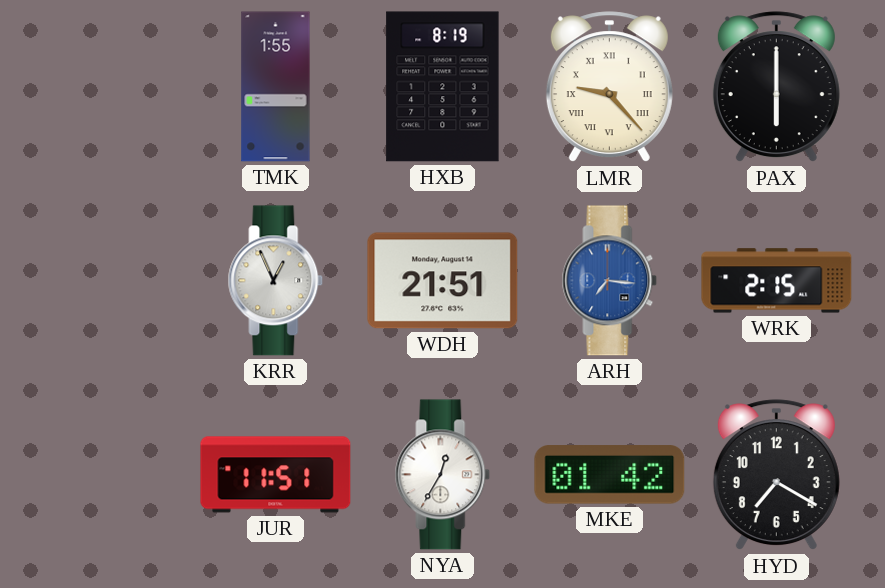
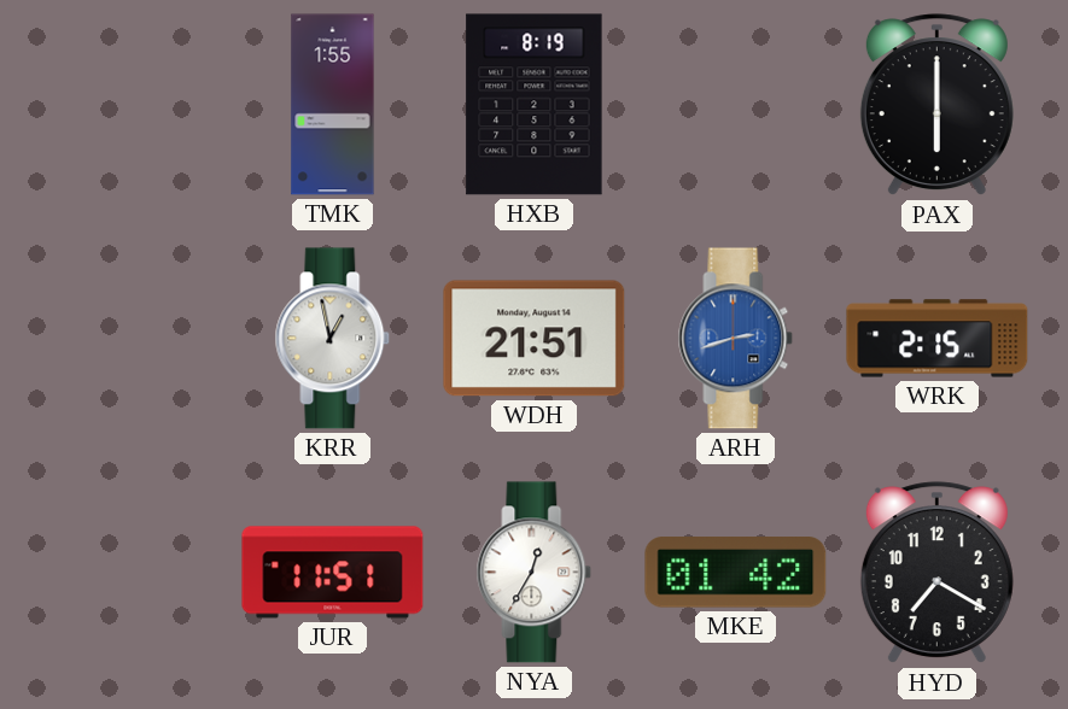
LMR: 9:23 -> none
KRR: 12:56 -> 12:58
ARH: 7:16 -> 2:42
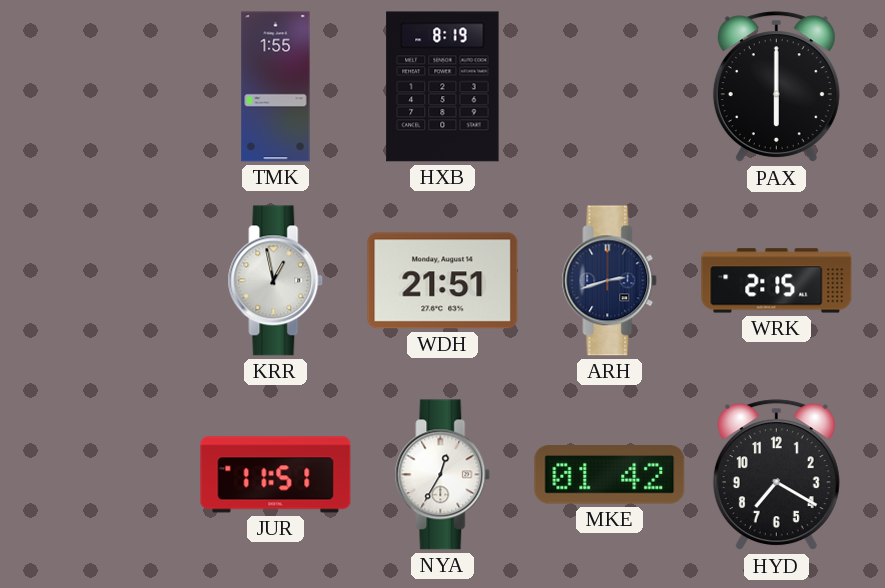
ARH dial: blue -> navy
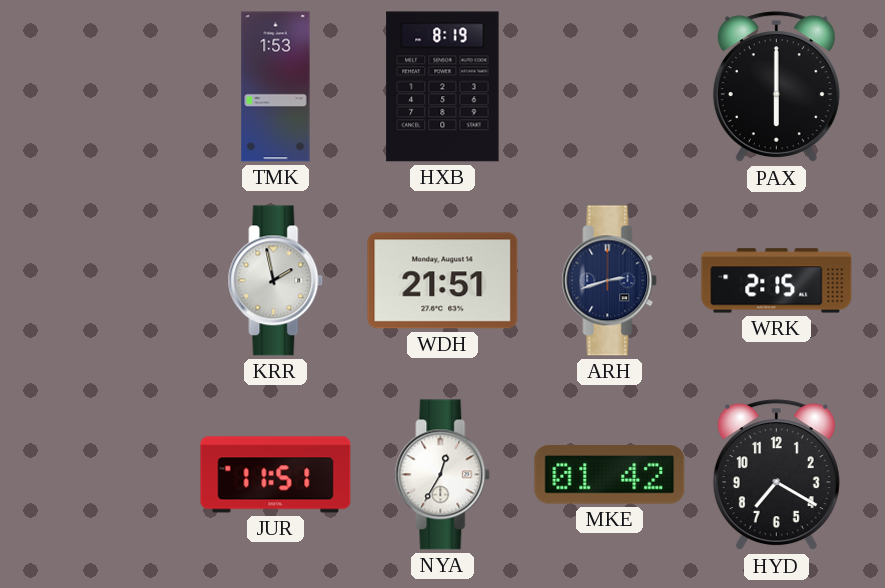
TMK: 1:55 -> 1:53
KRR: 12:58 -> 1:58
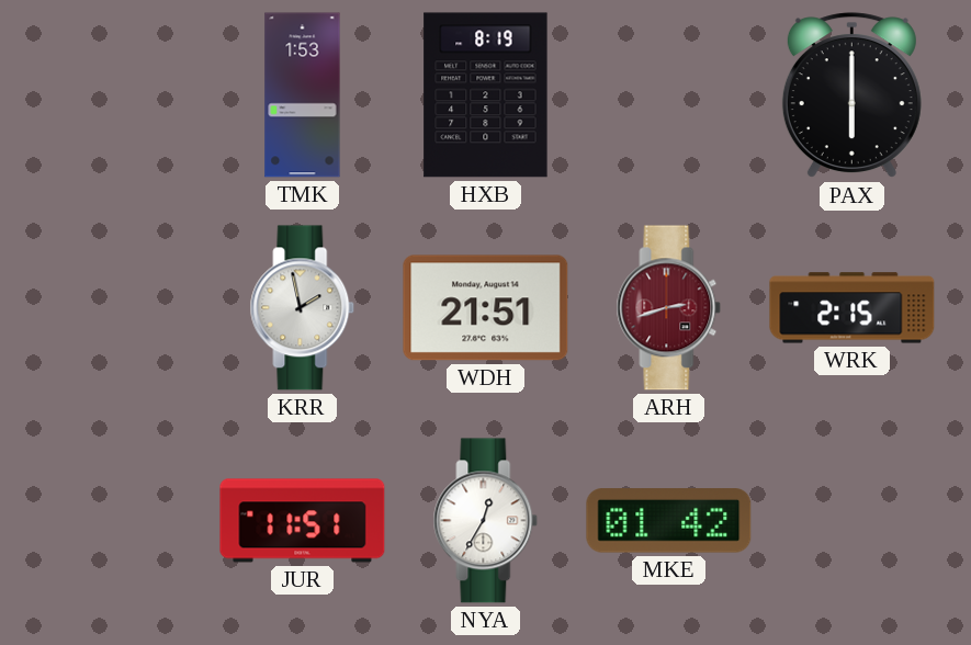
ARH dial: navy -> burgundy
HYD: 7:20 -> none
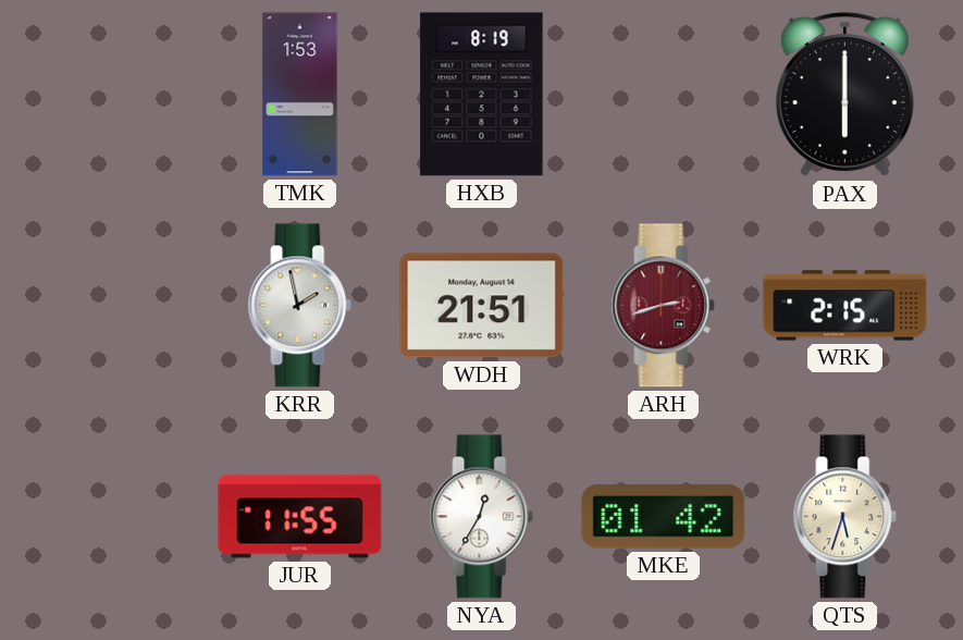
JUR: 11:51 -> 11:55
QTS: none -> 5:33
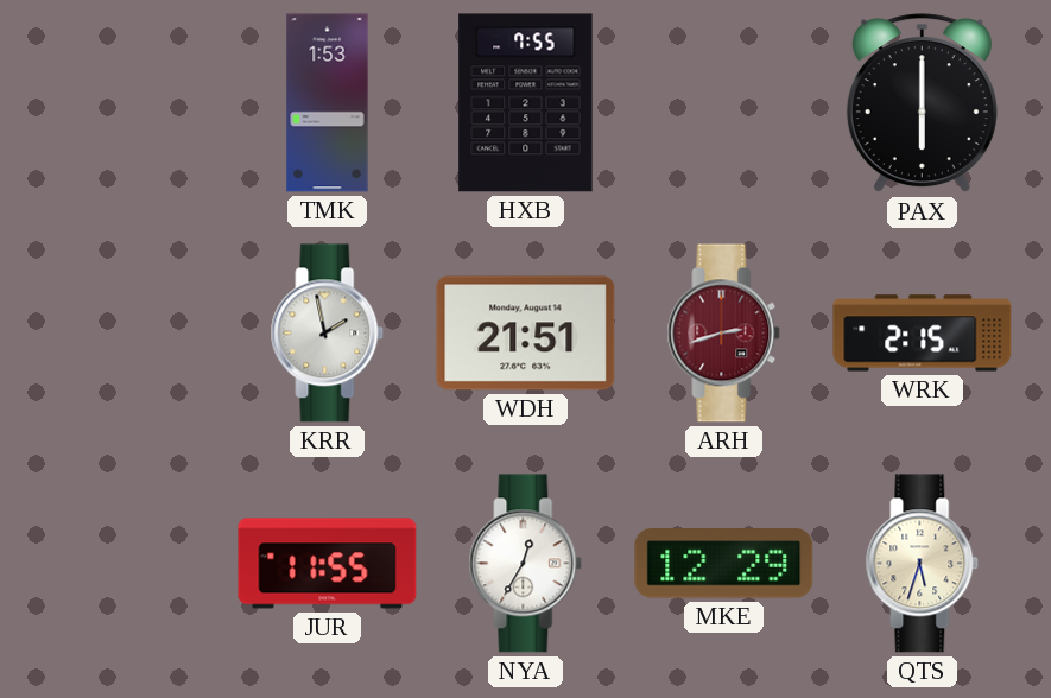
HXB: 8:19 -> 7:55
MKE: 01:42 -> 12:29
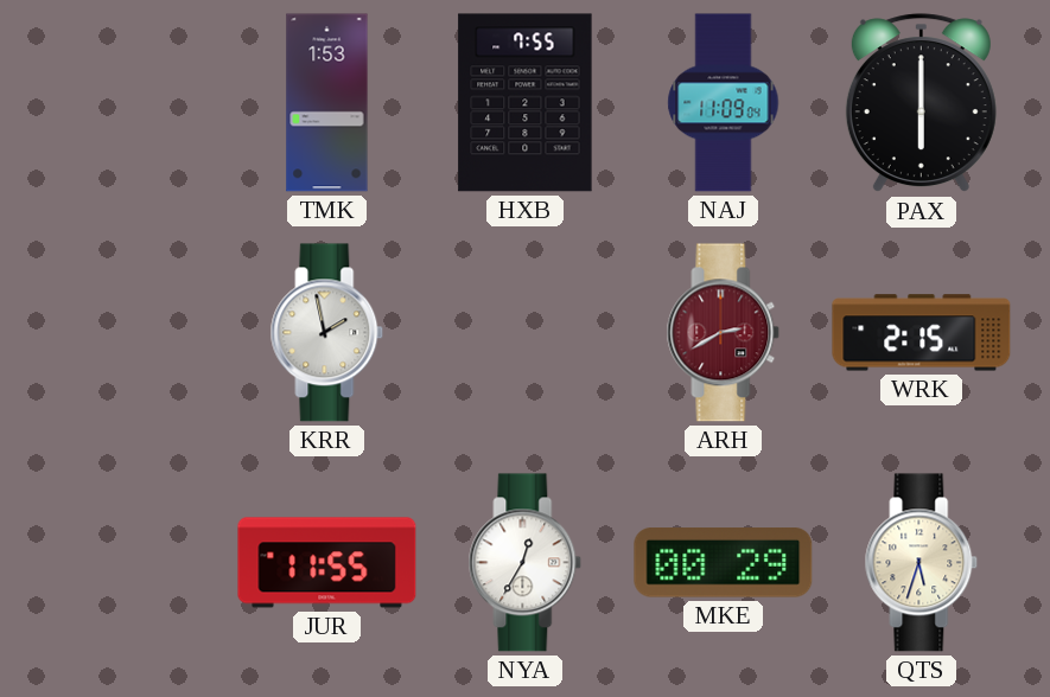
NAJ: none -> 11:09
WDH: 21:51 -> none
ARH: 2:42 -> 2:40
MKE: 12:29 -> 00:29
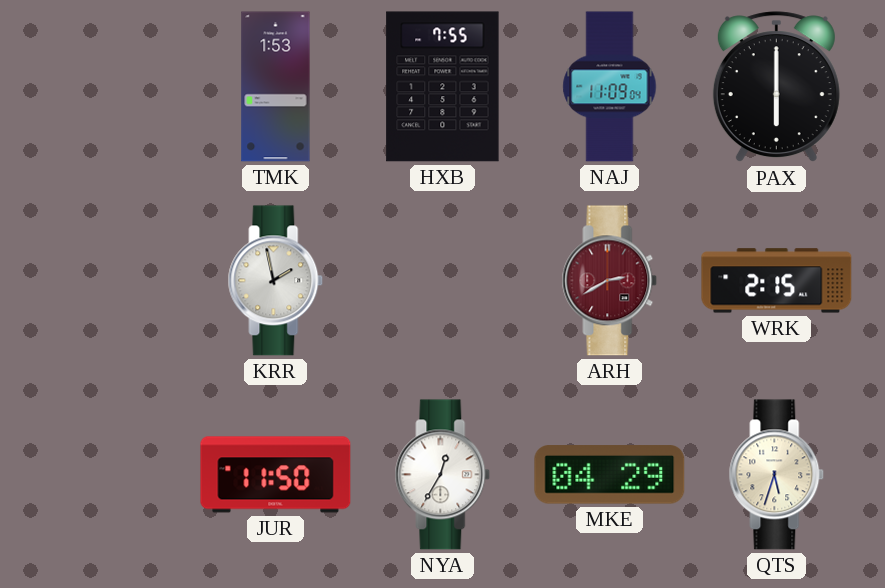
JUR: 11:55 -> 11:50
MKE: 00:29 -> 04:29
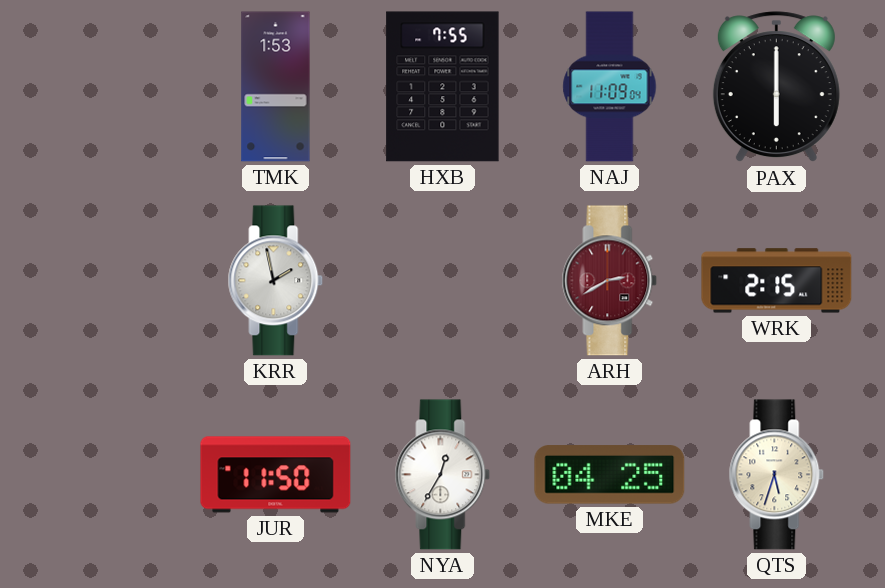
MKE: 04:29 -> 04:25
